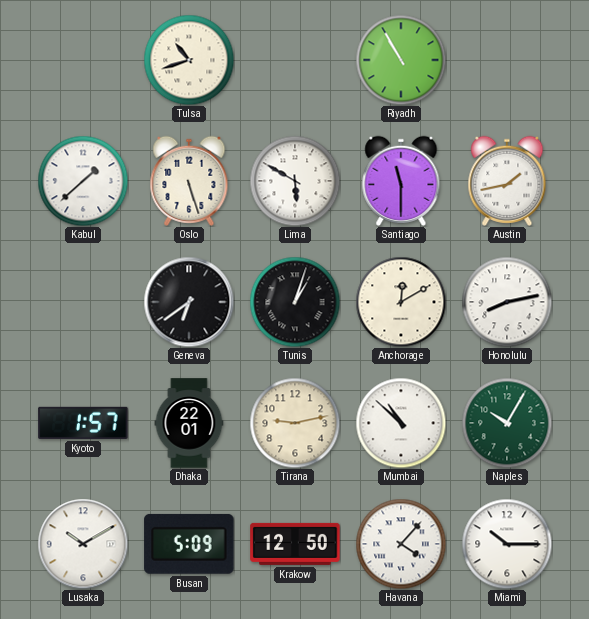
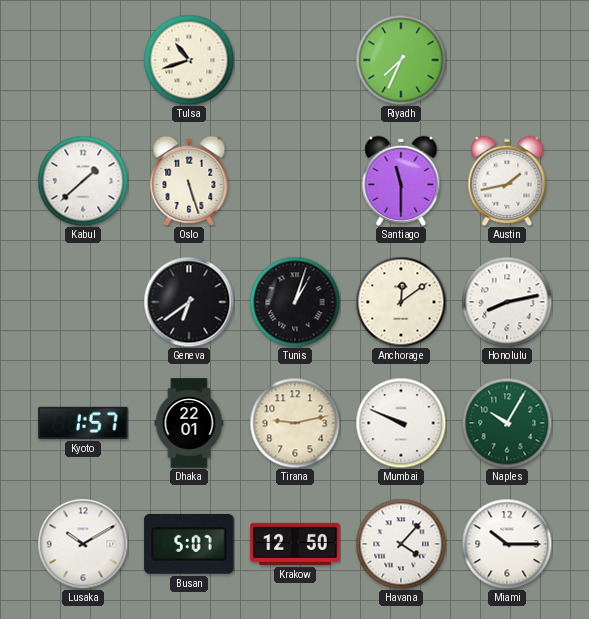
Riyadh: 10:55 -> 7:34
Lima: 5:50 -> none
Anchorage: 12:10 -> 12:09
Mumbai: 10:52 -> 9:49
Busan: 5:09 -> 5:07
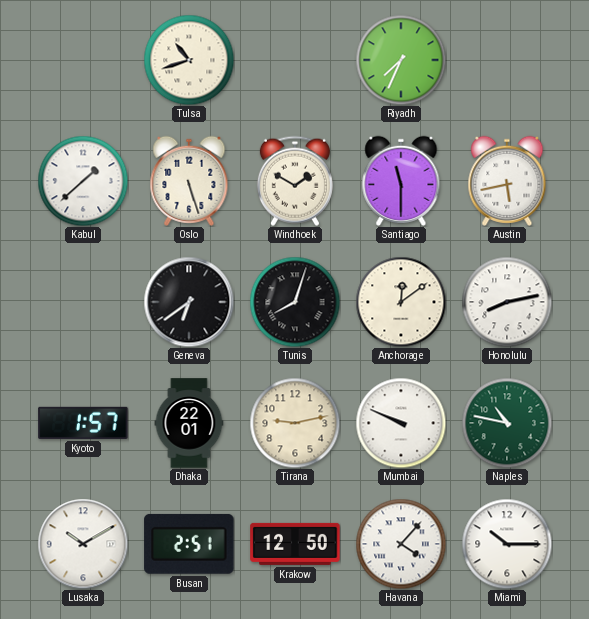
Windhoek: none -> 1:50
Austin: 1:43 -> 5:43
Tunis: 1:03 -> 8:03
Naples: 10:05 -> 10:47
Busan: 5:07 -> 2:51
